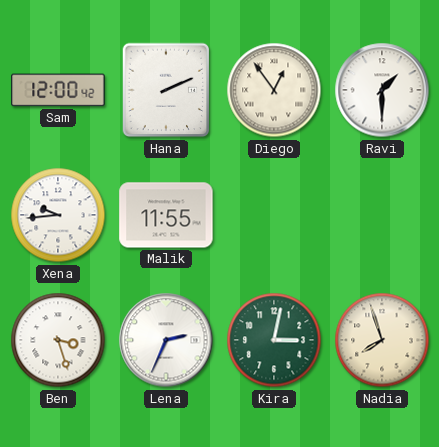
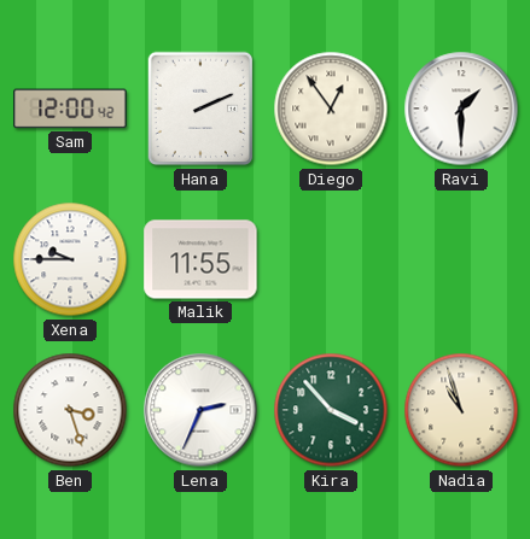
Xena: 9:44 -> 9:45
Kira: 3:02 -> 3:53
Nadia: 7:57 -> 10:57
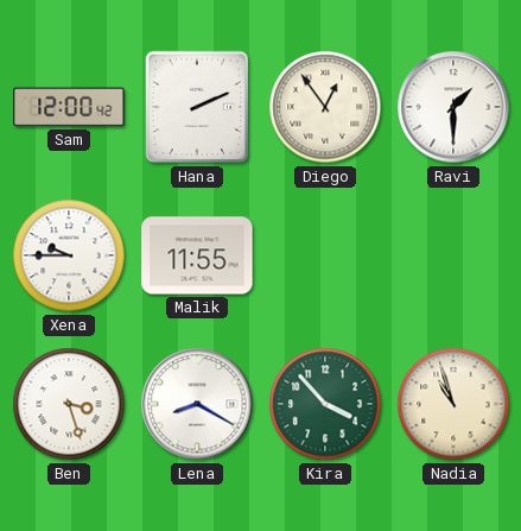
Lena: 2:34 -> 8:20
